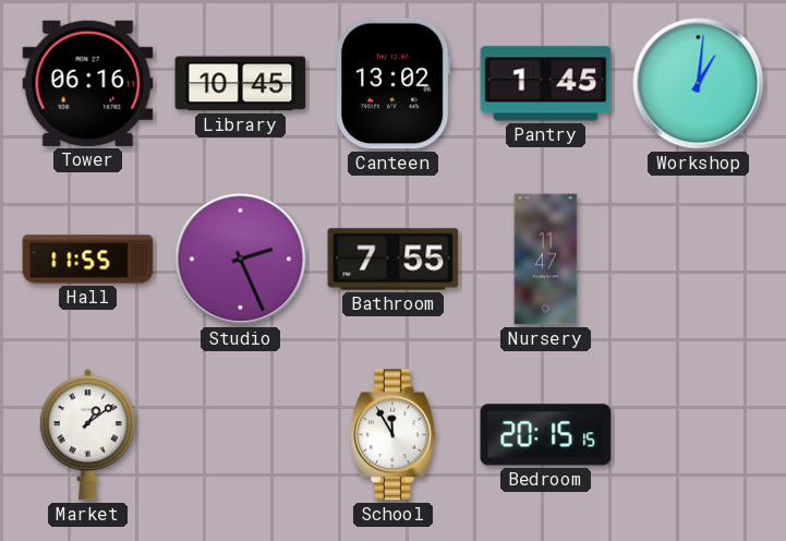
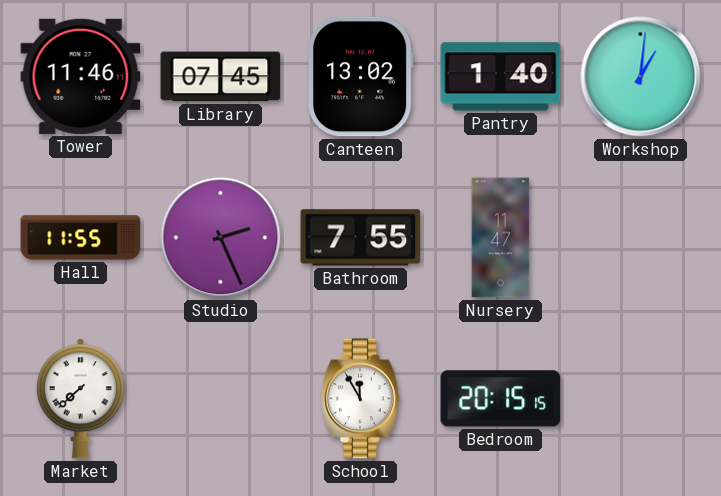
Tower: 06:16 -> 11:46
Library: 10:45 -> 07:45
Pantry: 1:45 -> 1:40
Market: 1:09 -> 7:38
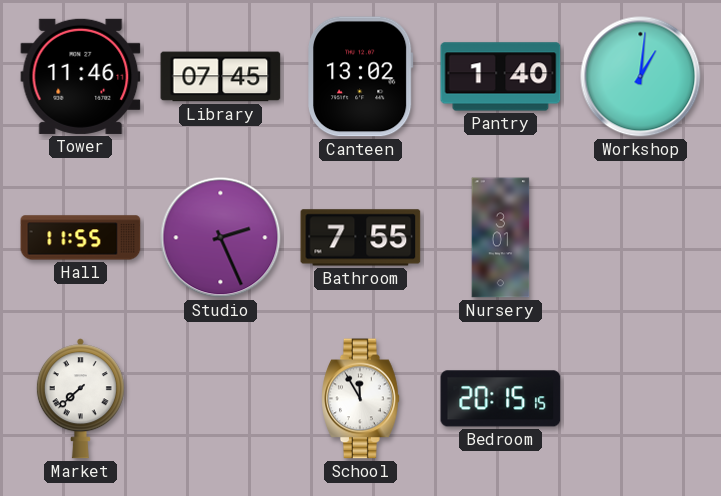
Nursery: 11:47 -> 3:01
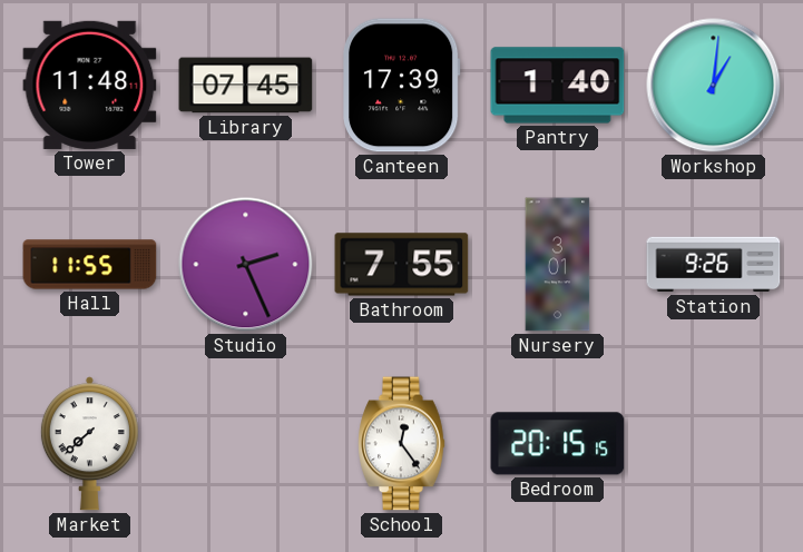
Tower: 11:46 -> 11:48
Canteen: 13:02 -> 17:39
Station: none -> 9:26
School: 11:55 -> 12:24
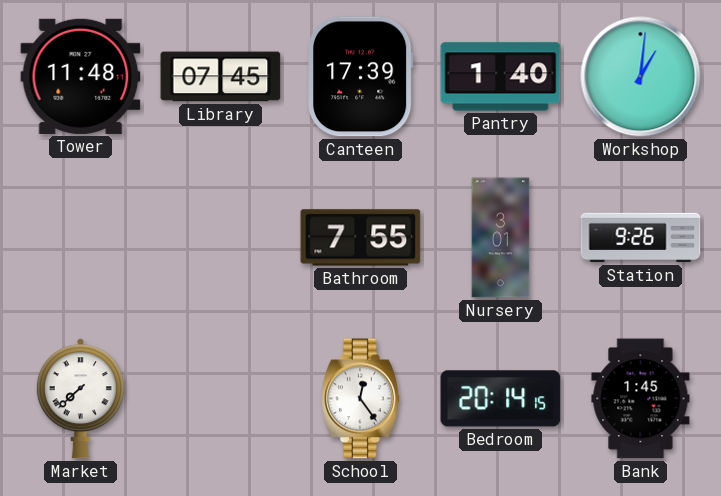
Hall: 11:55 -> none
Studio: 2:26 -> none
Bedroom: 20:15 -> 20:14
Bank: none -> 1:45
